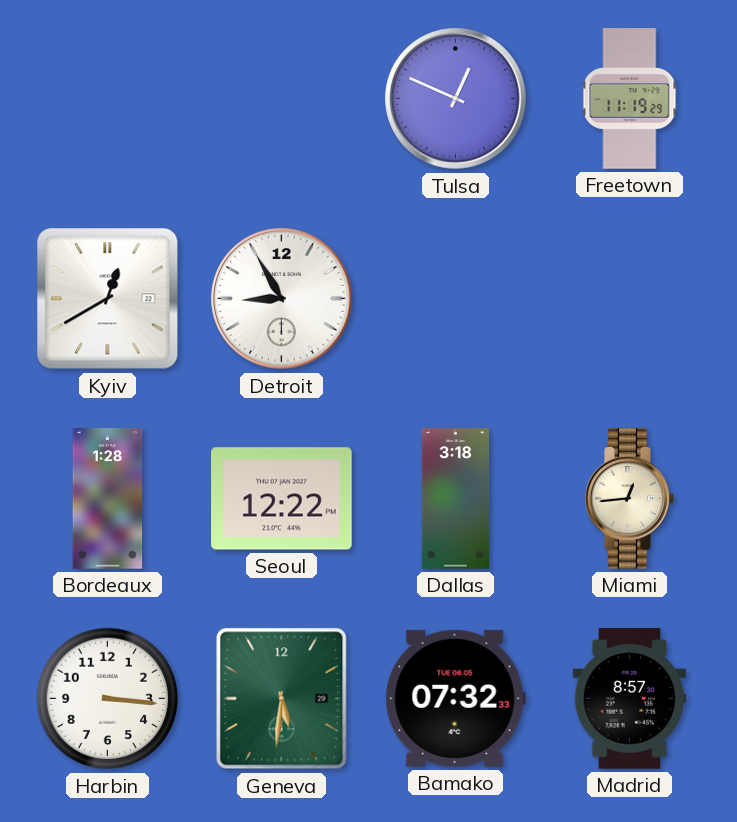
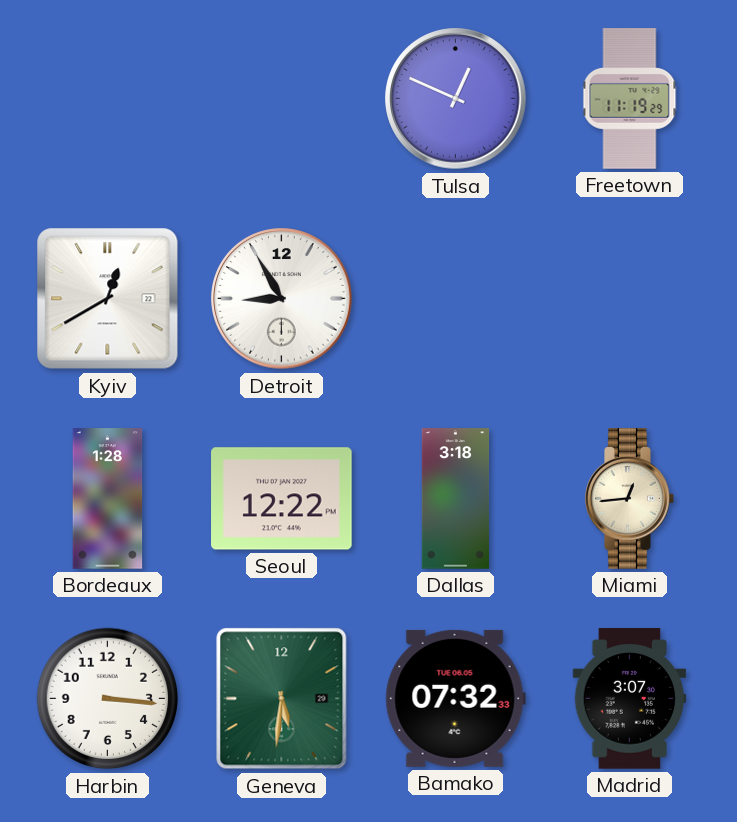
Madrid: 8:57 -> 3:07
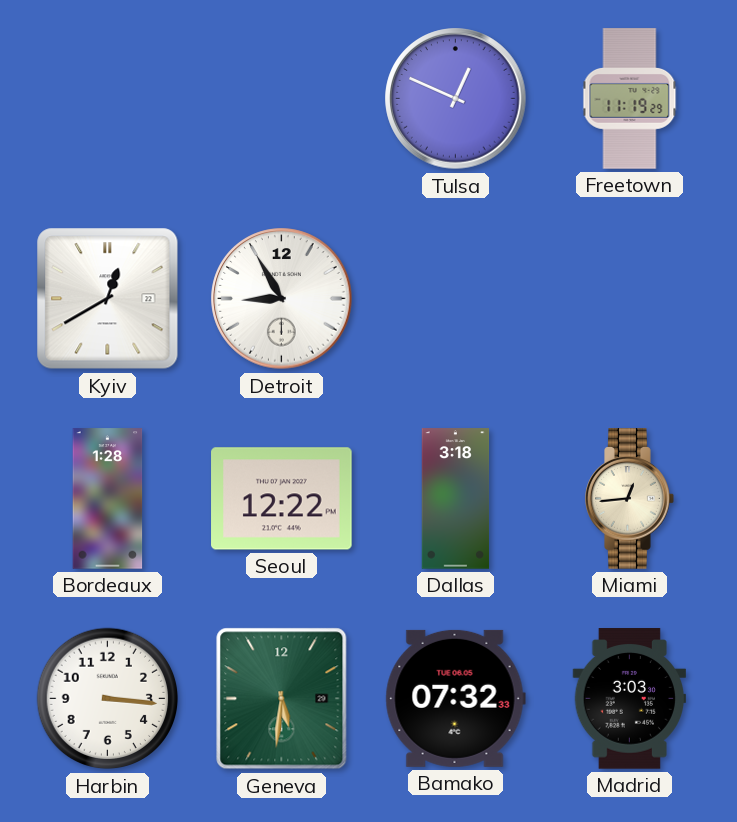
Madrid: 3:07 -> 3:03
